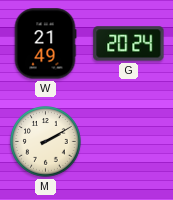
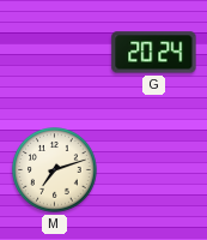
W: 21:49 -> none
M: 2:10 -> 7:12
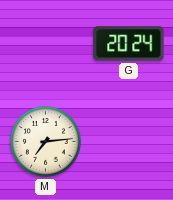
M: 7:12 -> 7:14
